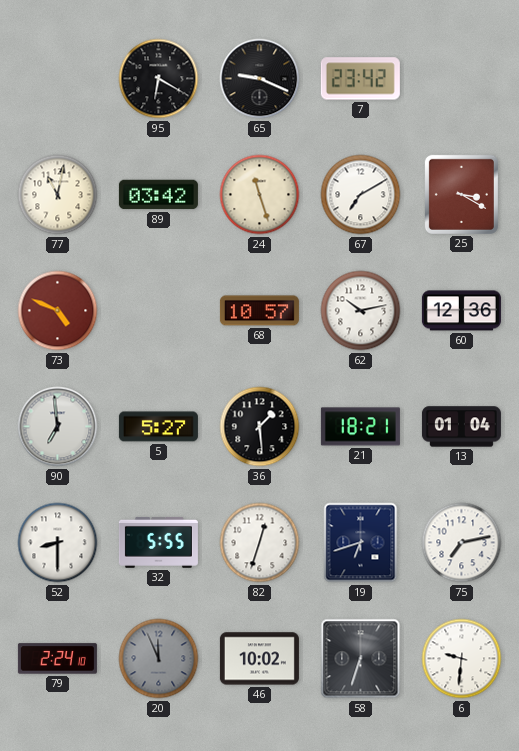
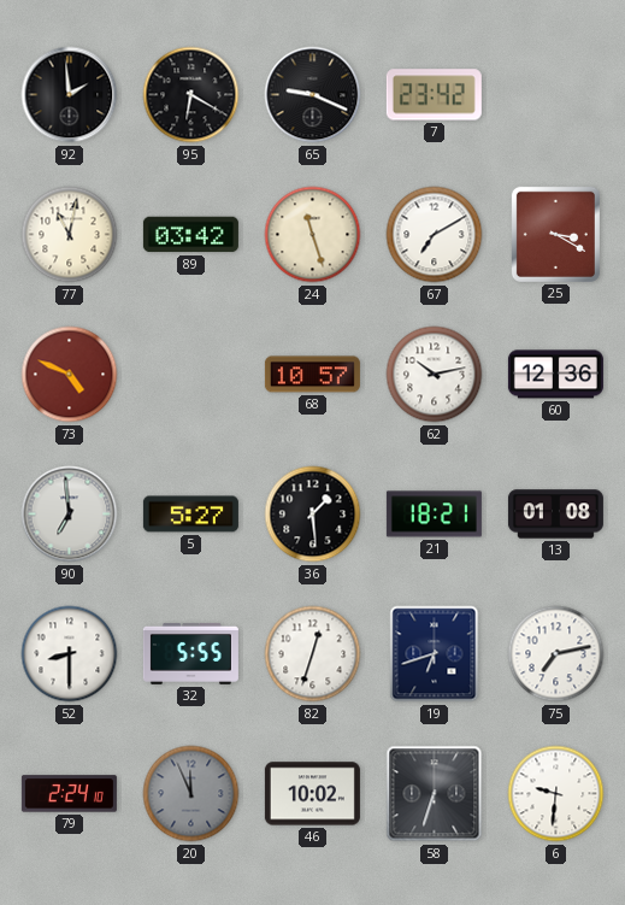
92: none -> 1:59
13: 01:04 -> 01:08
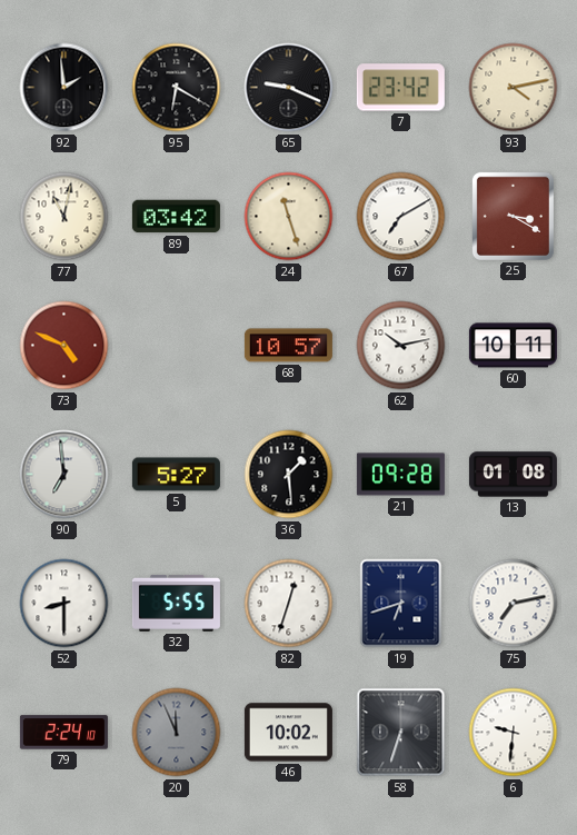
93: none -> 4:13
60: 12:36 -> 10:11
21: 18:21 -> 09:28
